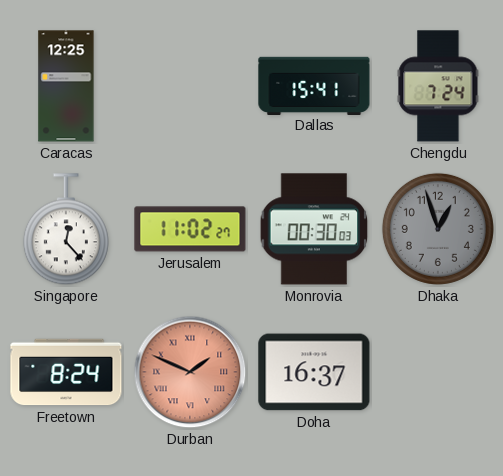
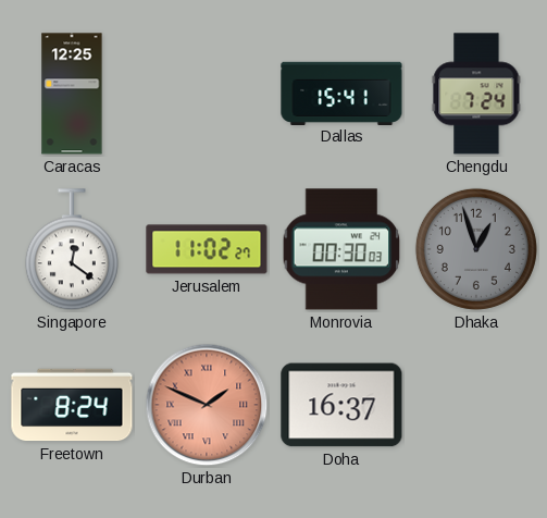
Singapore: 12:23 -> 12:21
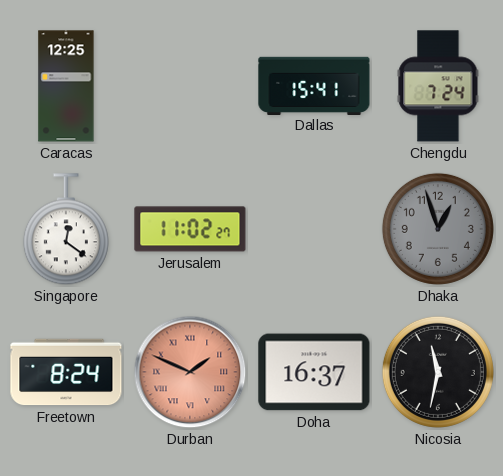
Monrovia: 00:30 -> none
Nicosia: none -> 11:32
